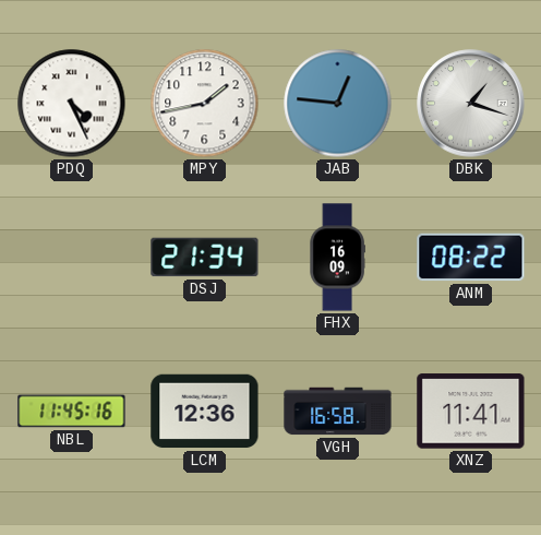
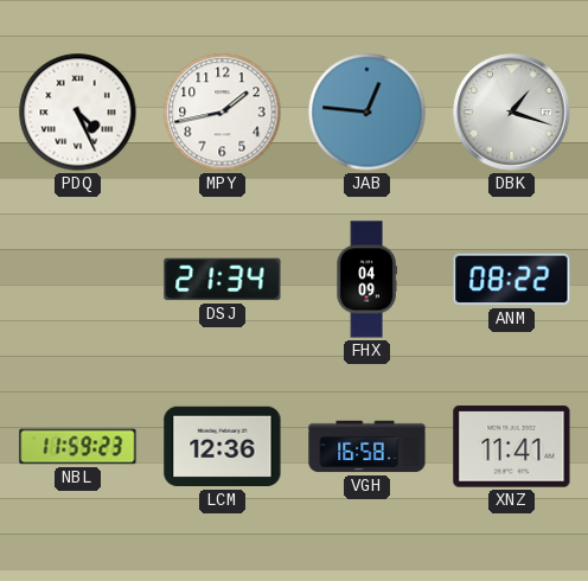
FHX: 16:09 -> 04:09
NBL: 11:45 -> 11:59
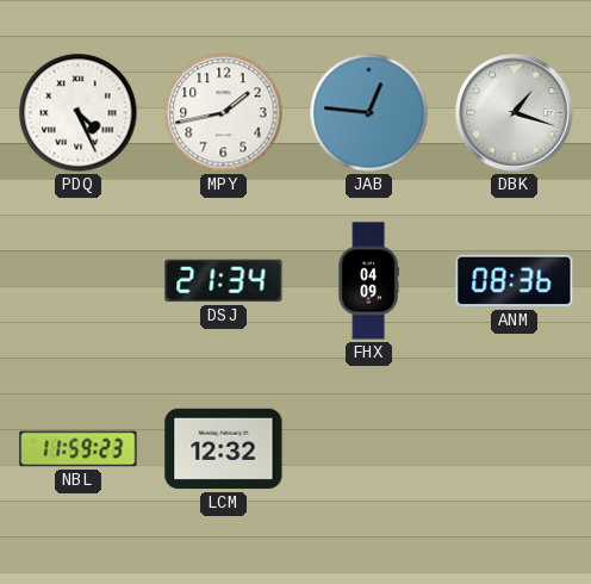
ANM: 08:22 -> 08:36
LCM: 12:36 -> 12:32
VGH: 16:58 -> none
XNZ: 11:41 -> none
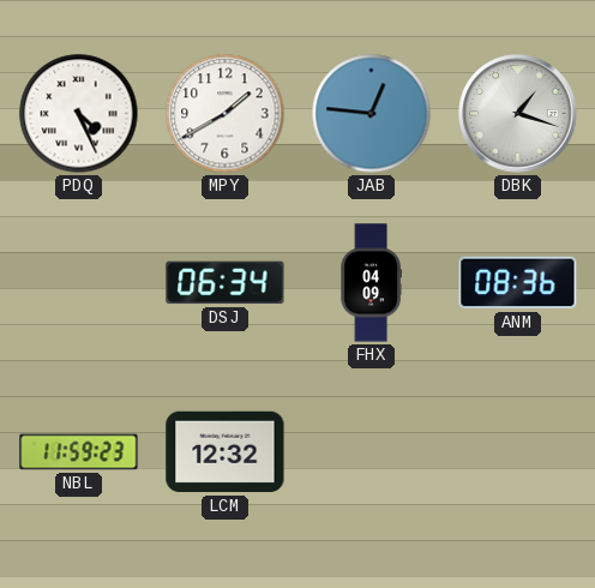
MPY: 1:43 -> 1:40
DSJ: 21:34 -> 06:34
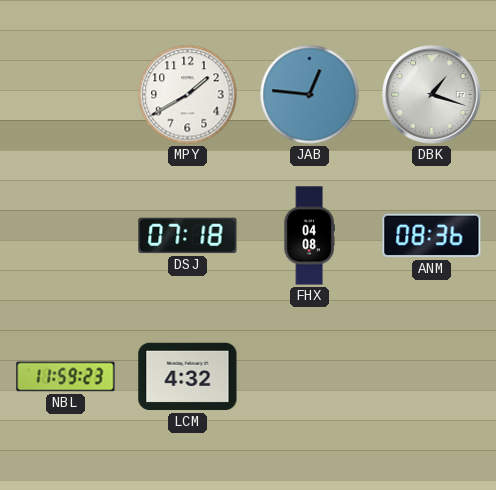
PDQ: 4:26 -> none
DSJ: 06:34 -> 07:18
FHX: 04:09 -> 04:08
LCM: 12:32 -> 4:32
